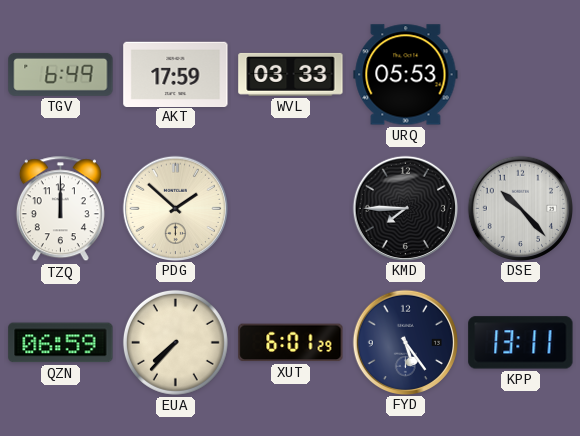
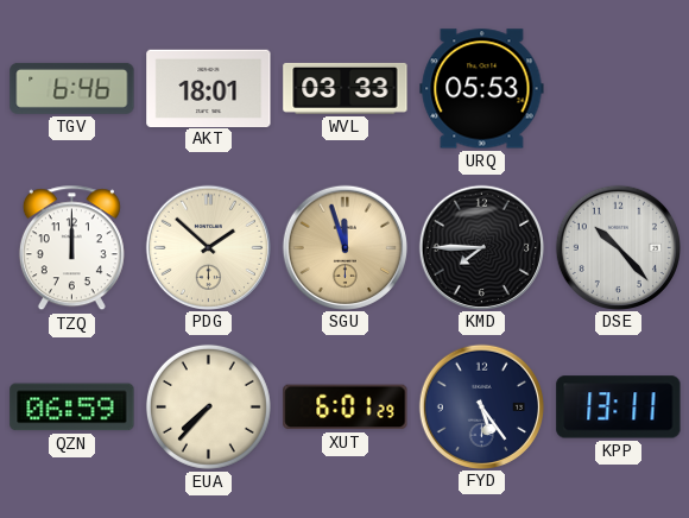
TGV: 6:49 -> 6:46
AKT: 17:59 -> 18:01
SGU: none -> 11:57
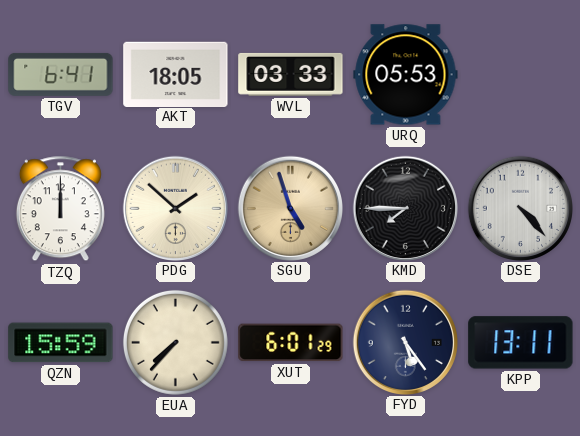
TGV: 6:46 -> 6:41
AKT: 18:01 -> 18:05
SGU: 11:57 -> 4:57
DSE: 10:23 -> 4:23
QZN: 06:59 -> 15:59
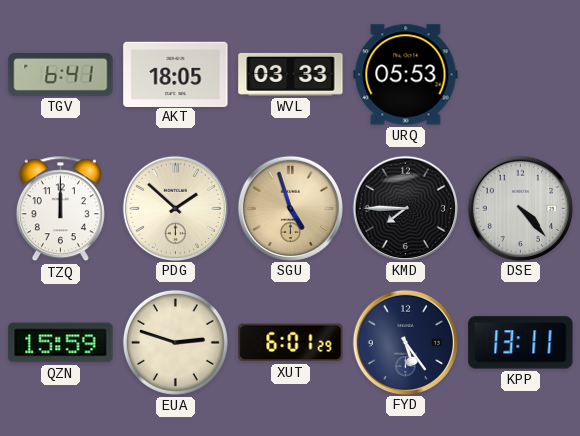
EUA: 7:37 -> 2:48
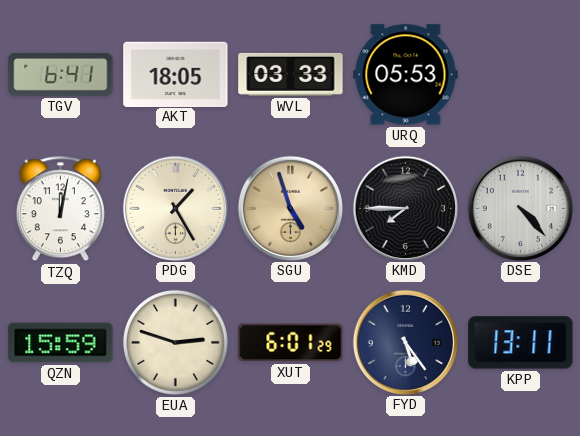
TZQ: 12:00 -> 12:02
PDG: 1:52 -> 1:25
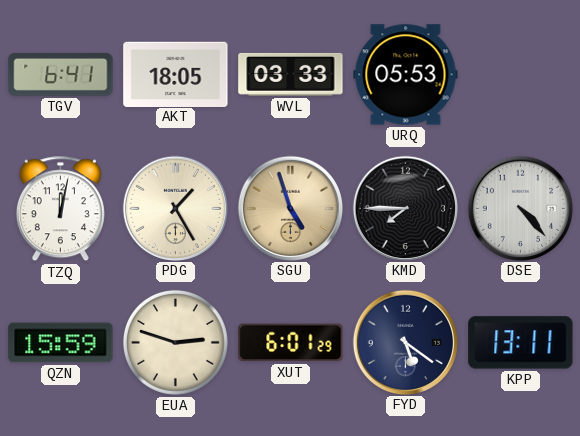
FYD: 5:24 -> 5:21
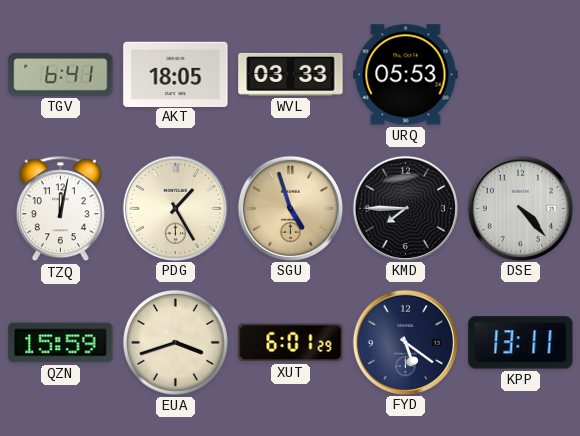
EUA: 2:48 -> 3:42
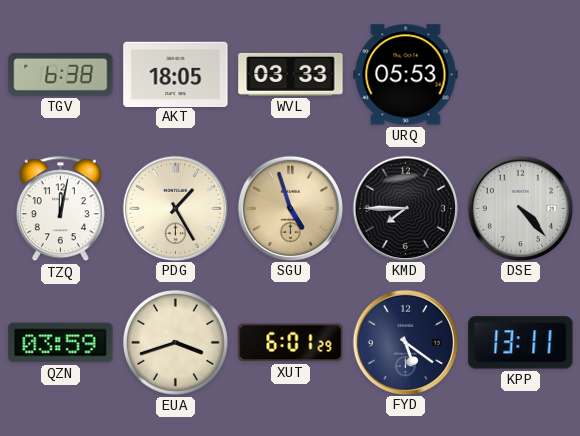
TGV: 6:41 -> 6:38
QZN: 15:59 -> 03:59
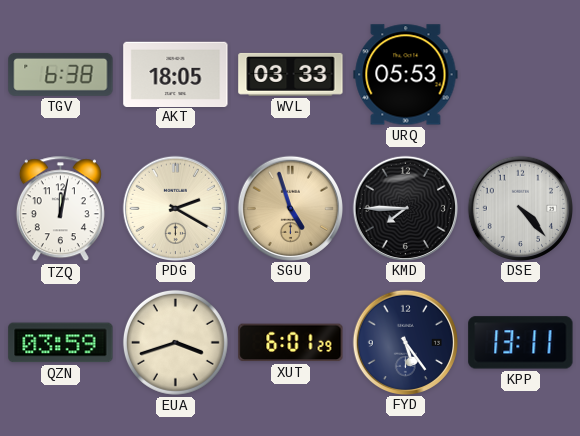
PDG: 1:25 -> 2:20
FYD: 5:21 -> 5:24
